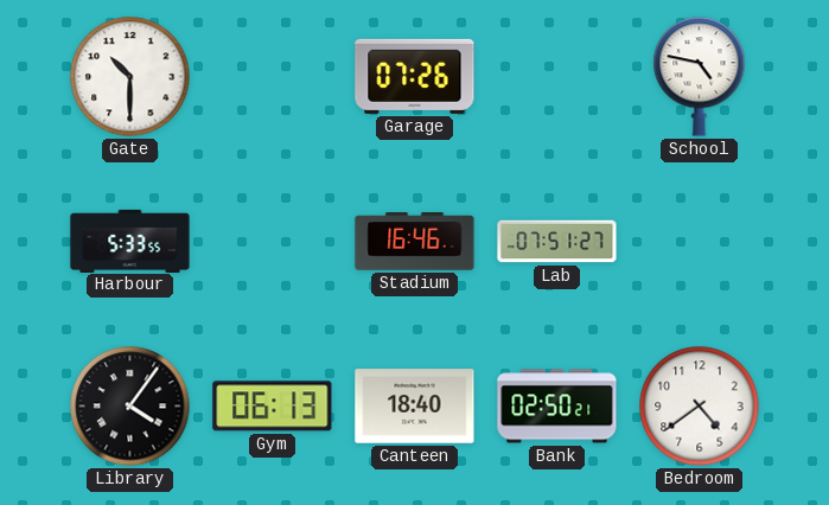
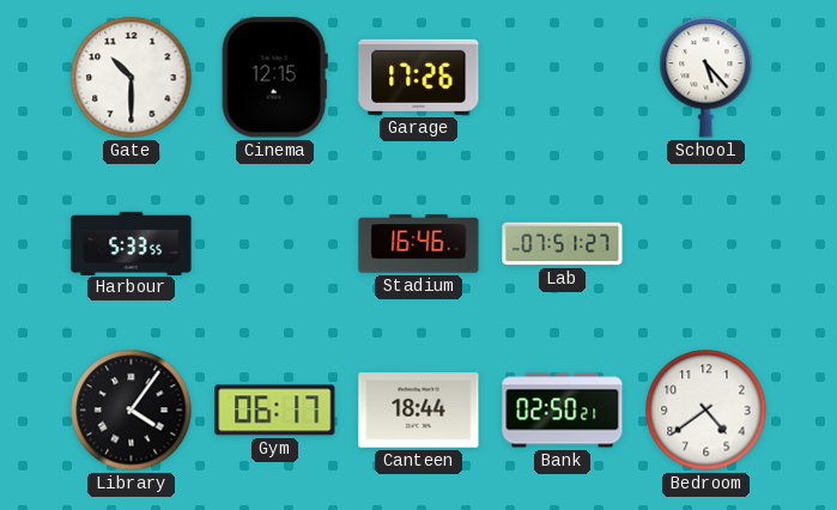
Cinema: none -> 12:15
Garage: 07:26 -> 17:26
School: 4:47 -> 5:23
Gym: 06:13 -> 06:17
Canteen: 18:40 -> 18:44
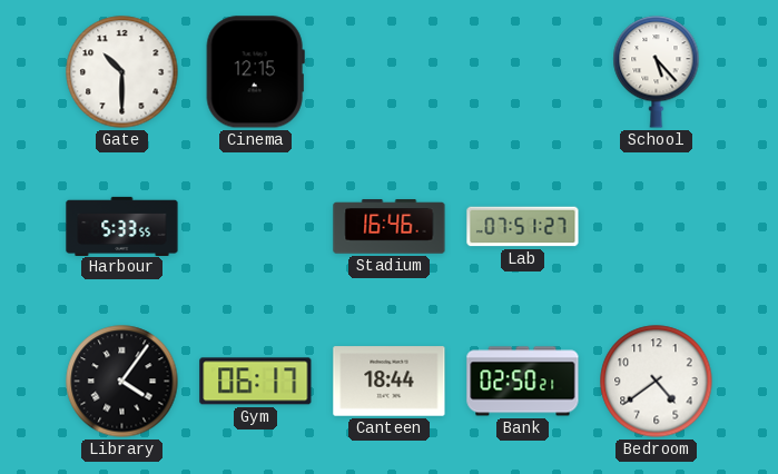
Garage: 17:26 -> none
